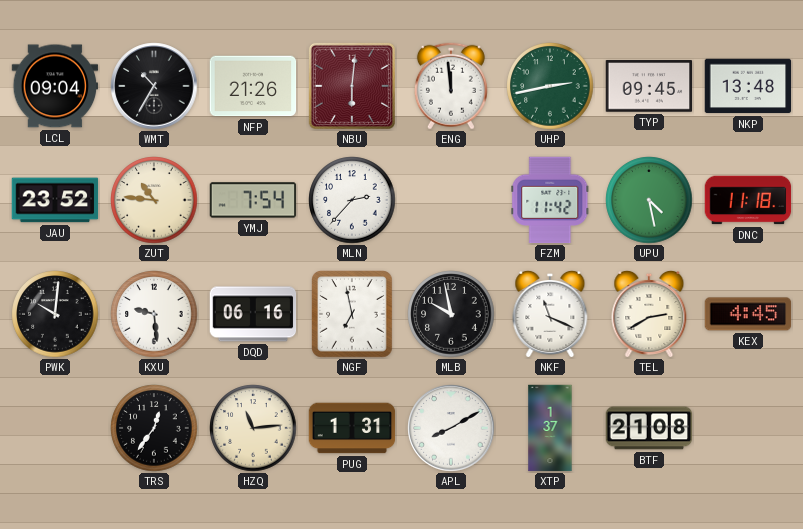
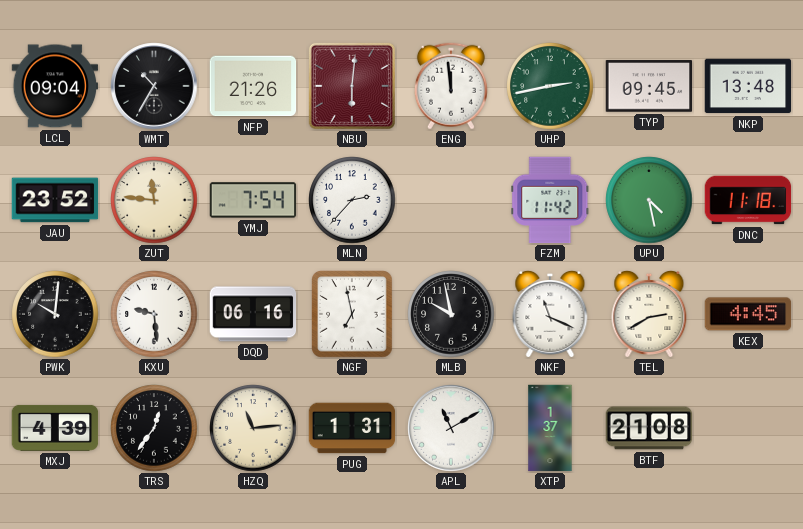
ZUT: 10:46 -> 11:46
MXJ: none -> 4:39
APL: 8:10 -> 11:10
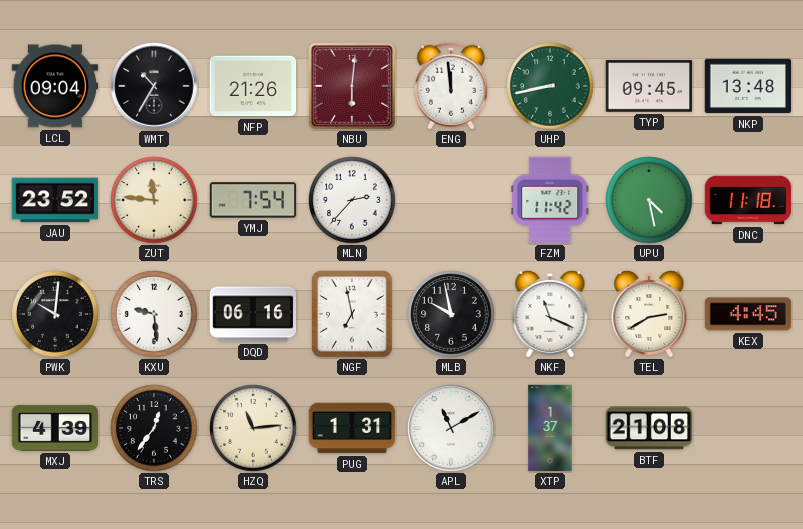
UHP: 2:43 -> 8:43
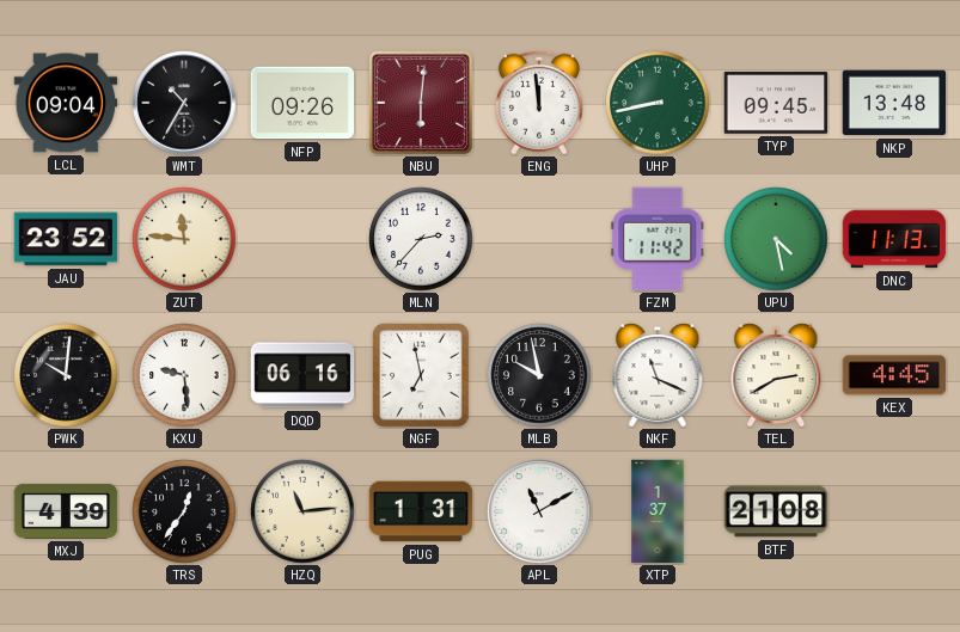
NFP: 21:26 -> 09:26
YMJ: 7:54 -> none
DNC: 11:18 -> 11:13
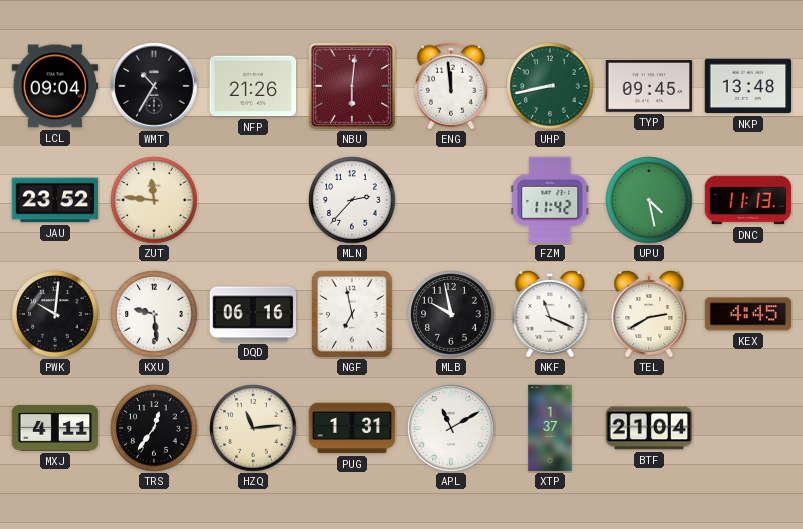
NFP: 09:26 -> 21:26
MXJ: 4:39 -> 4:11
BTF: 21:08 -> 21:04
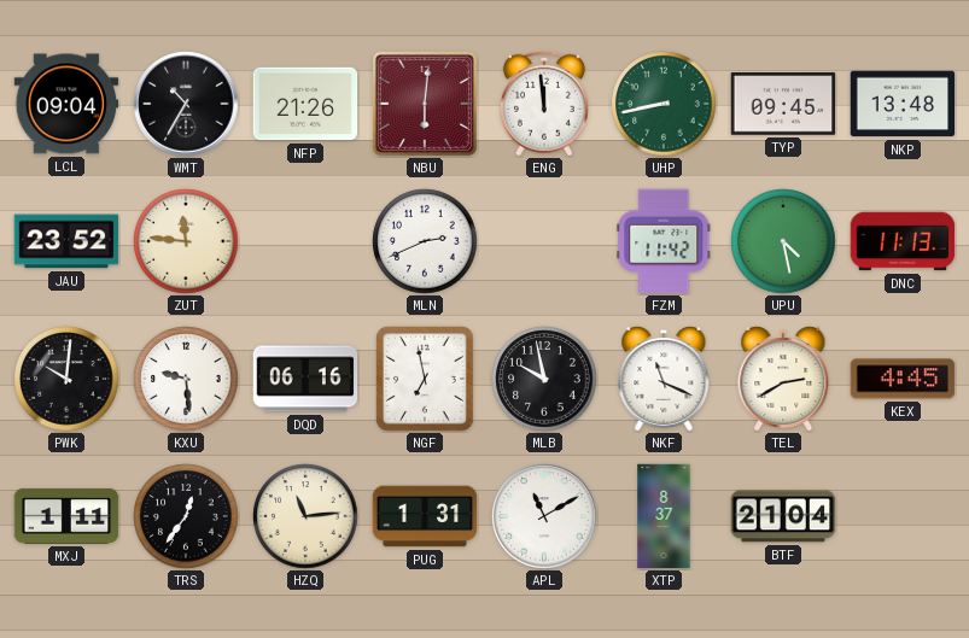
MLN: 2:37 -> 2:41
MXJ: 4:11 -> 1:11
XTP: 1:37 -> 8:37
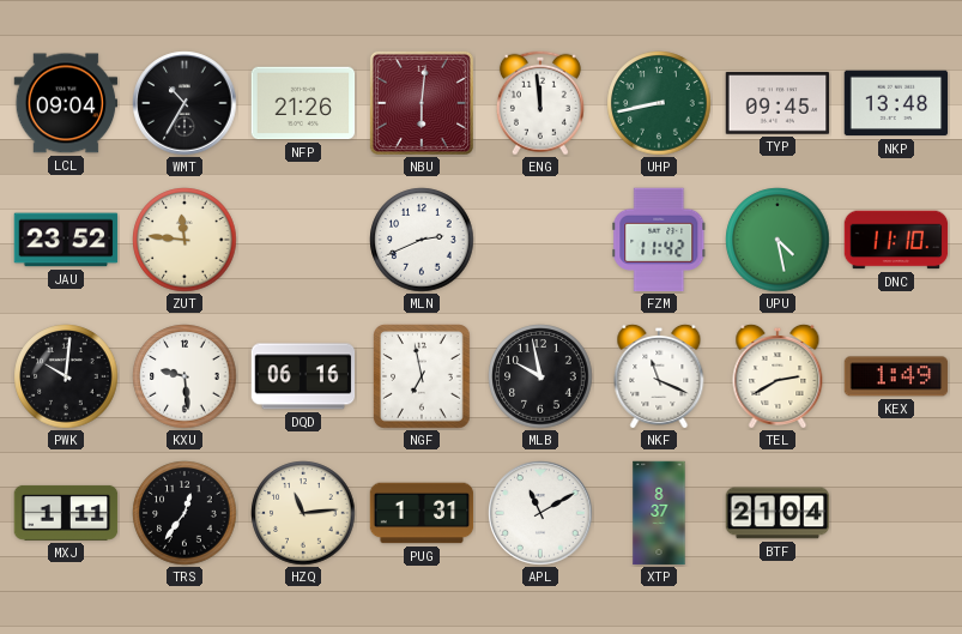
DNC: 11:13 -> 11:10
KEX: 4:45 -> 1:49
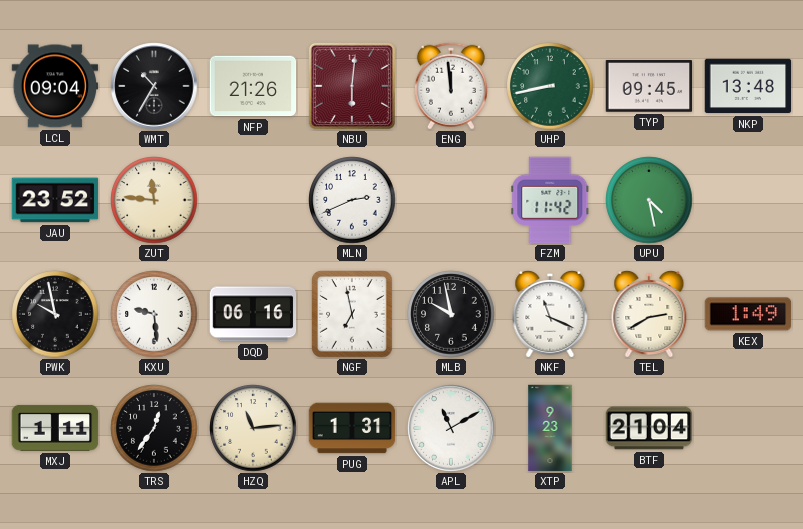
DNC: 11:10 -> none
PWK: 10:01 -> 9:58
XTP: 8:37 -> 9:23
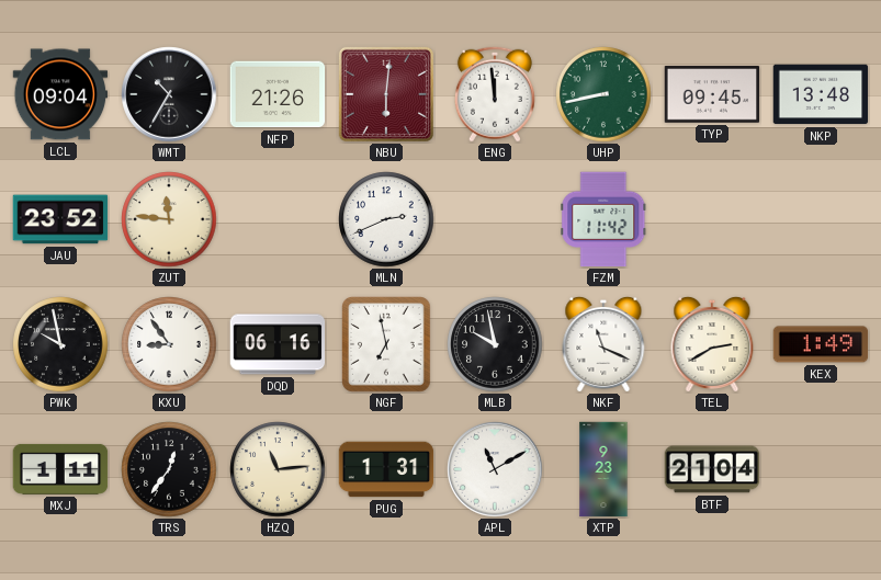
UPU: 4:28 -> none
KXU: 9:29 -> 8:54
